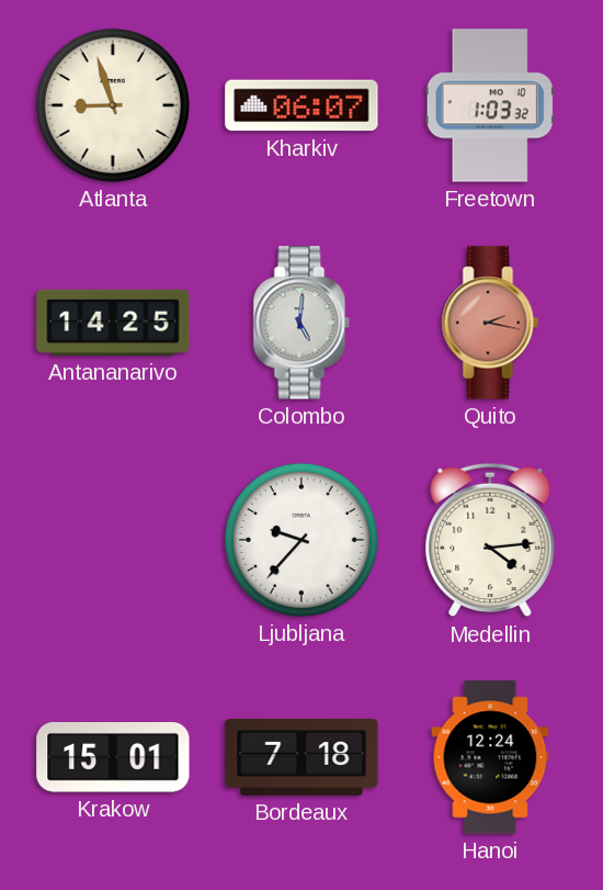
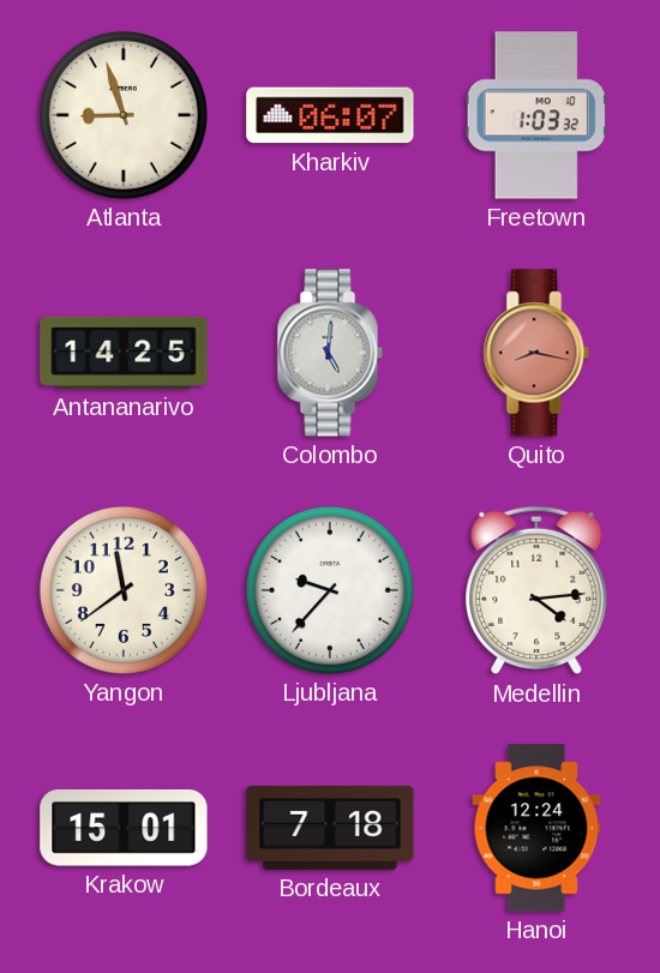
Quito: 2:17 -> 8:17
Yangon: none -> 11:39
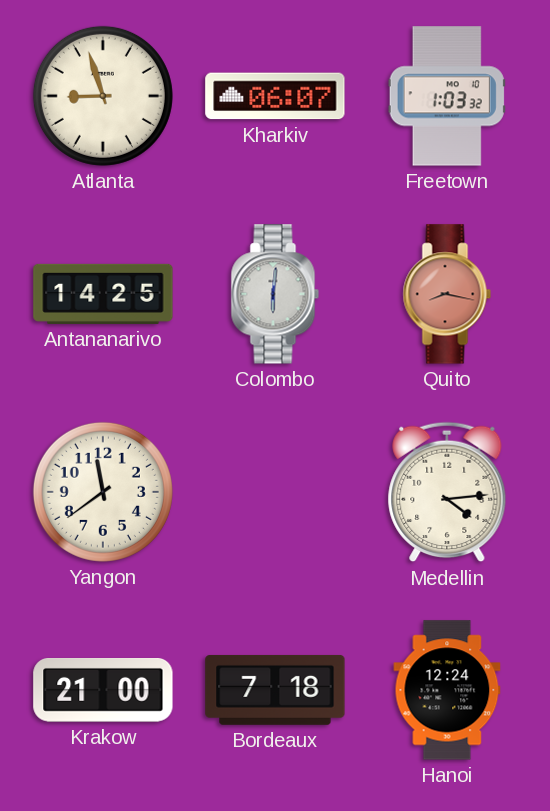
Colombo: 5:01 -> 6:01
Ljubljana: 9:37 -> none
Krakow: 15:01 -> 21:00
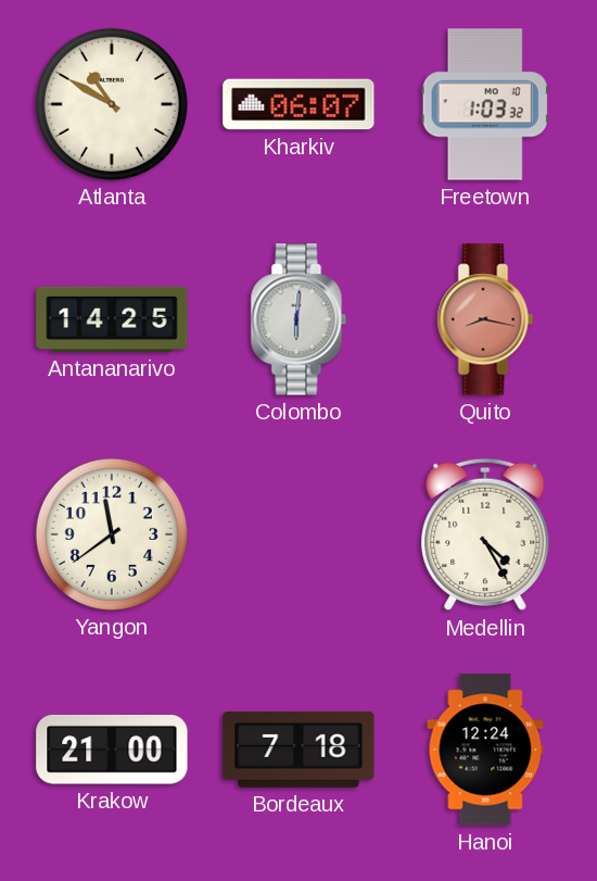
Atlanta: 8:57 -> 10:50
Medellin: 4:14 -> 4:25
